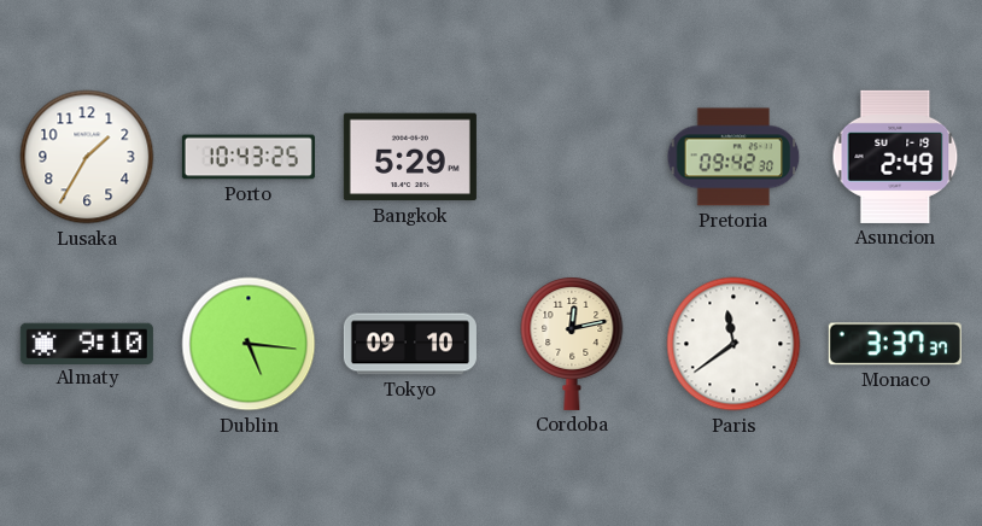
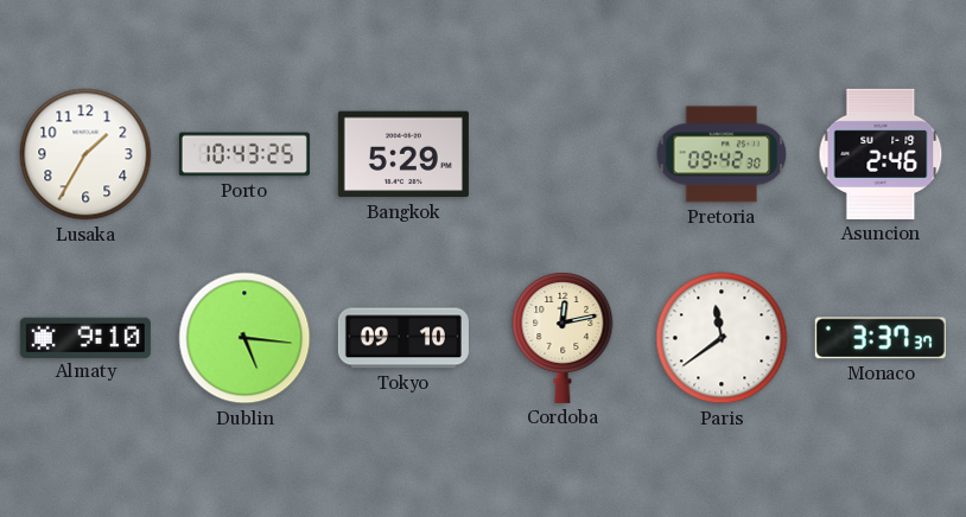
Asuncion: 2:49 -> 2:46
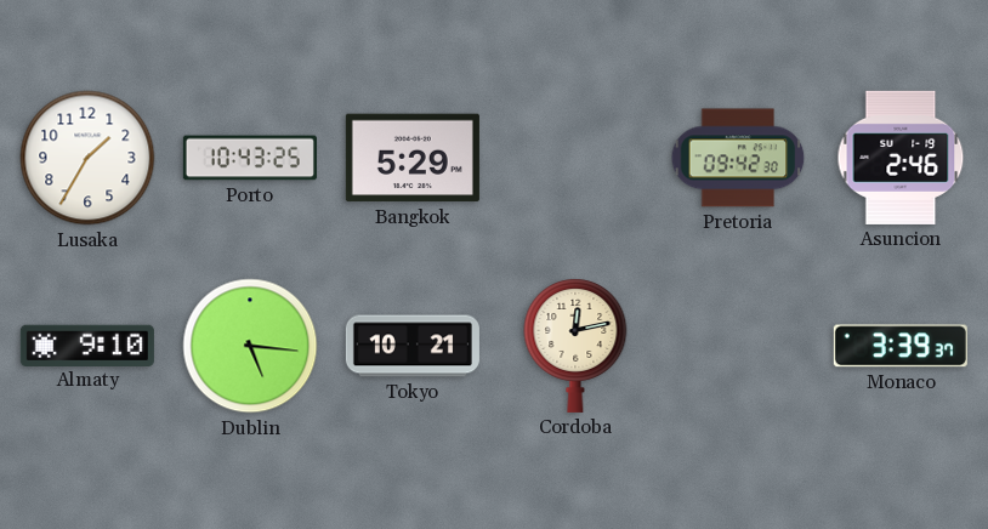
Tokyo: 09:10 -> 10:21
Paris: 11:39 -> none
Monaco: 3:37 -> 3:39
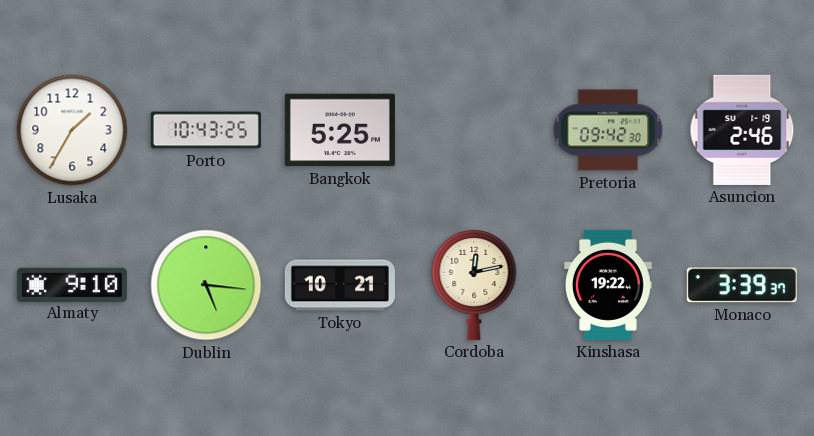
Bangkok: 5:29 -> 5:25
Kinshasa: none -> 19:22
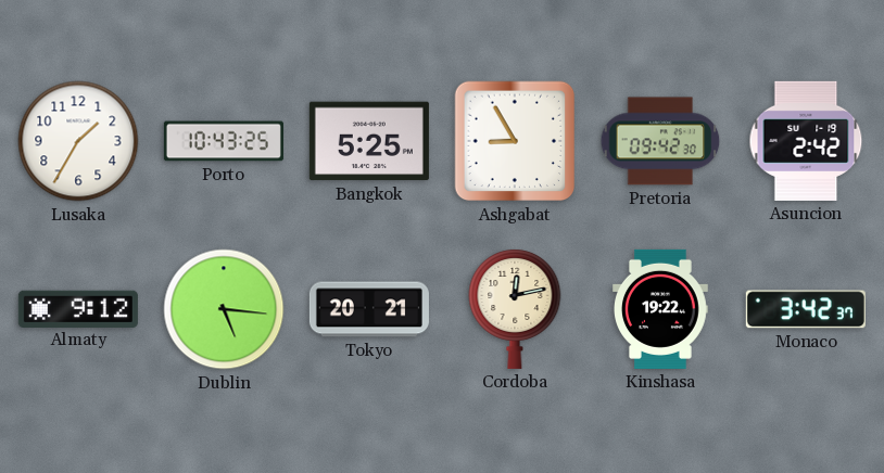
Ashgabat: none -> 8:55
Asuncion: 2:46 -> 2:42
Almaty: 9:10 -> 9:12
Tokyo: 10:21 -> 20:21
Monaco: 3:39 -> 3:42
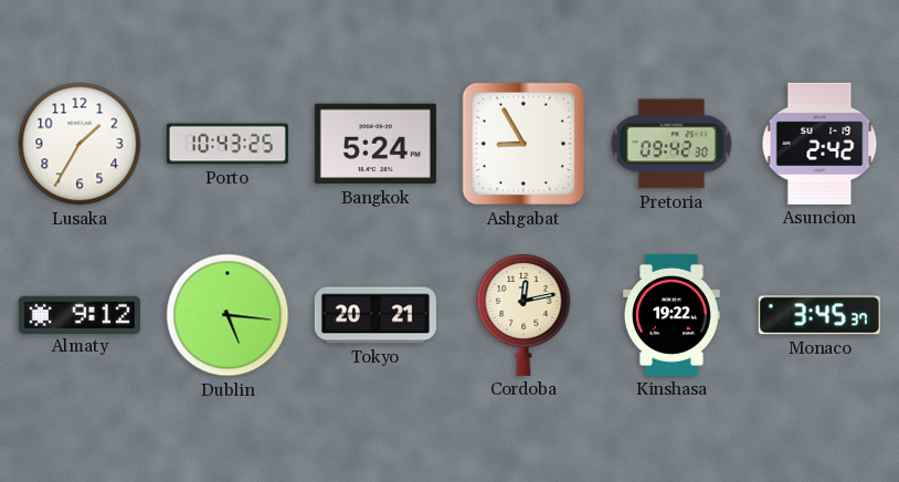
Bangkok: 5:25 -> 5:24
Monaco: 3:42 -> 3:45
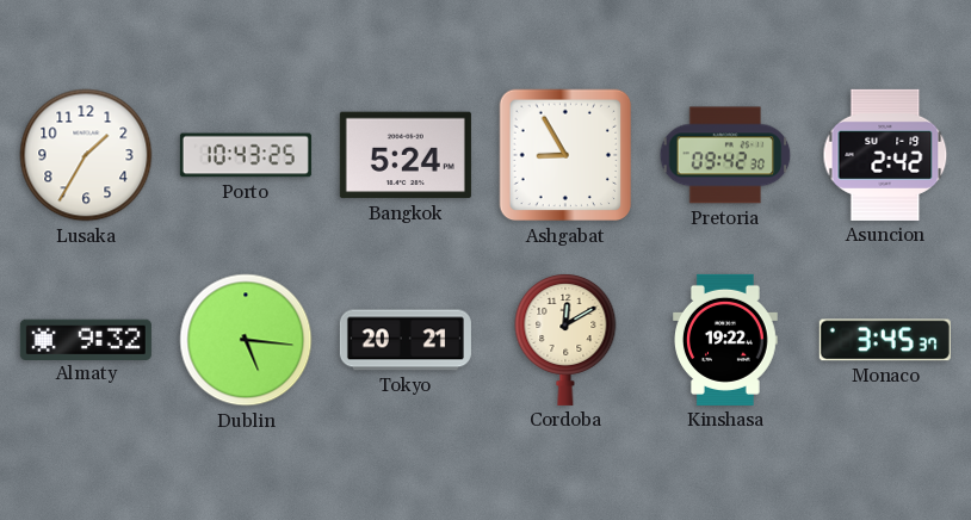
Almaty: 9:12 -> 9:32
Cordoba: 12:13 -> 12:10
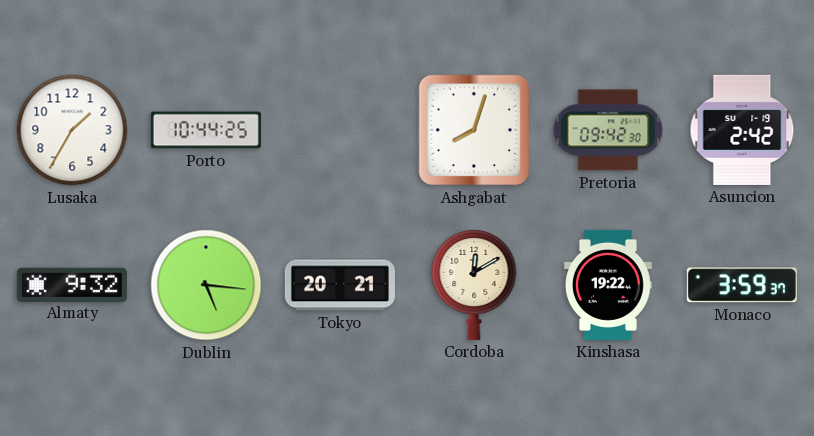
Porto: 10:43 -> 10:44
Bangkok: 5:24 -> none
Ashgabat: 8:55 -> 8:03
Monaco: 3:45 -> 3:59
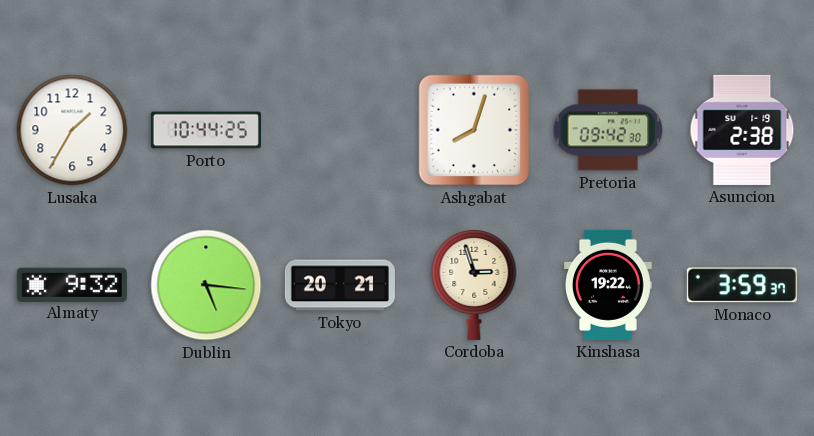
Asuncion: 2:42 -> 2:38
Cordoba: 12:10 -> 2:57
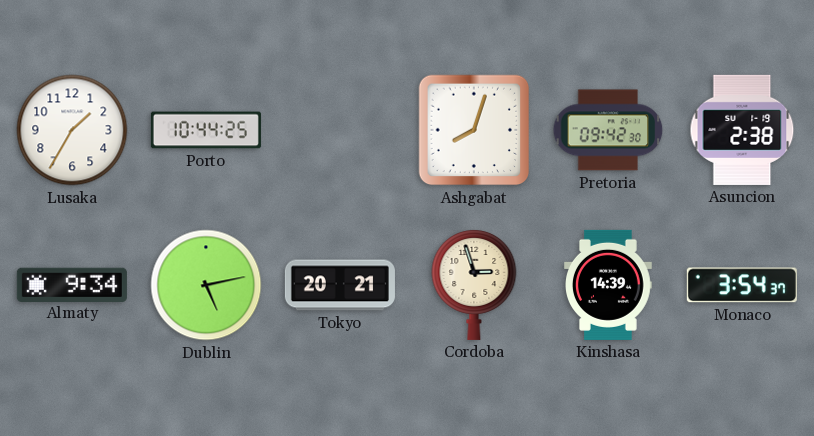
Almaty: 9:32 -> 9:34
Dublin: 5:16 -> 5:13
Kinshasa: 19:22 -> 14:39
Monaco: 3:59 -> 3:54
